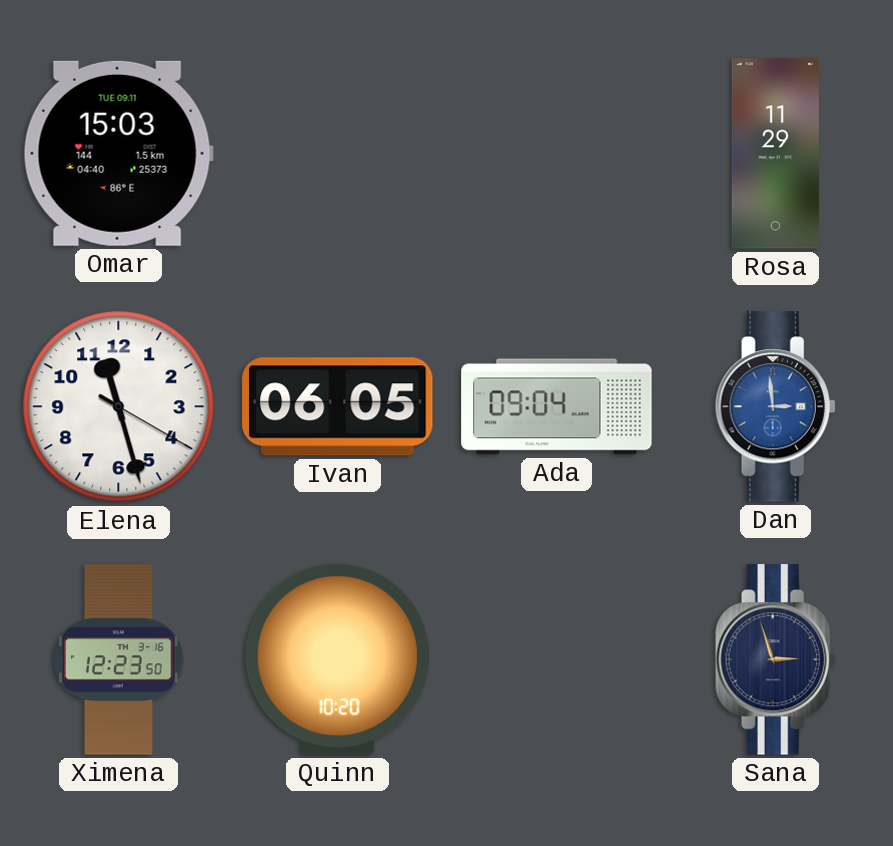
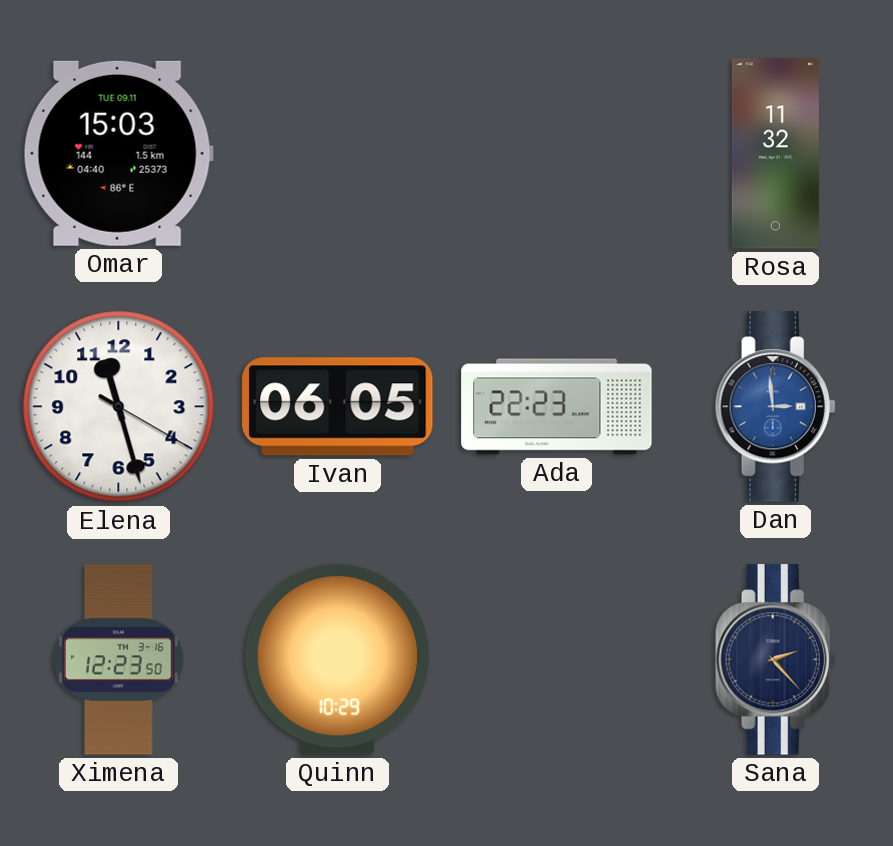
Rosa: 11:29 -> 11:32
Ada: 09:04 -> 22:23
Quinn: 10:20 -> 10:29
Sana: 2:57 -> 2:23
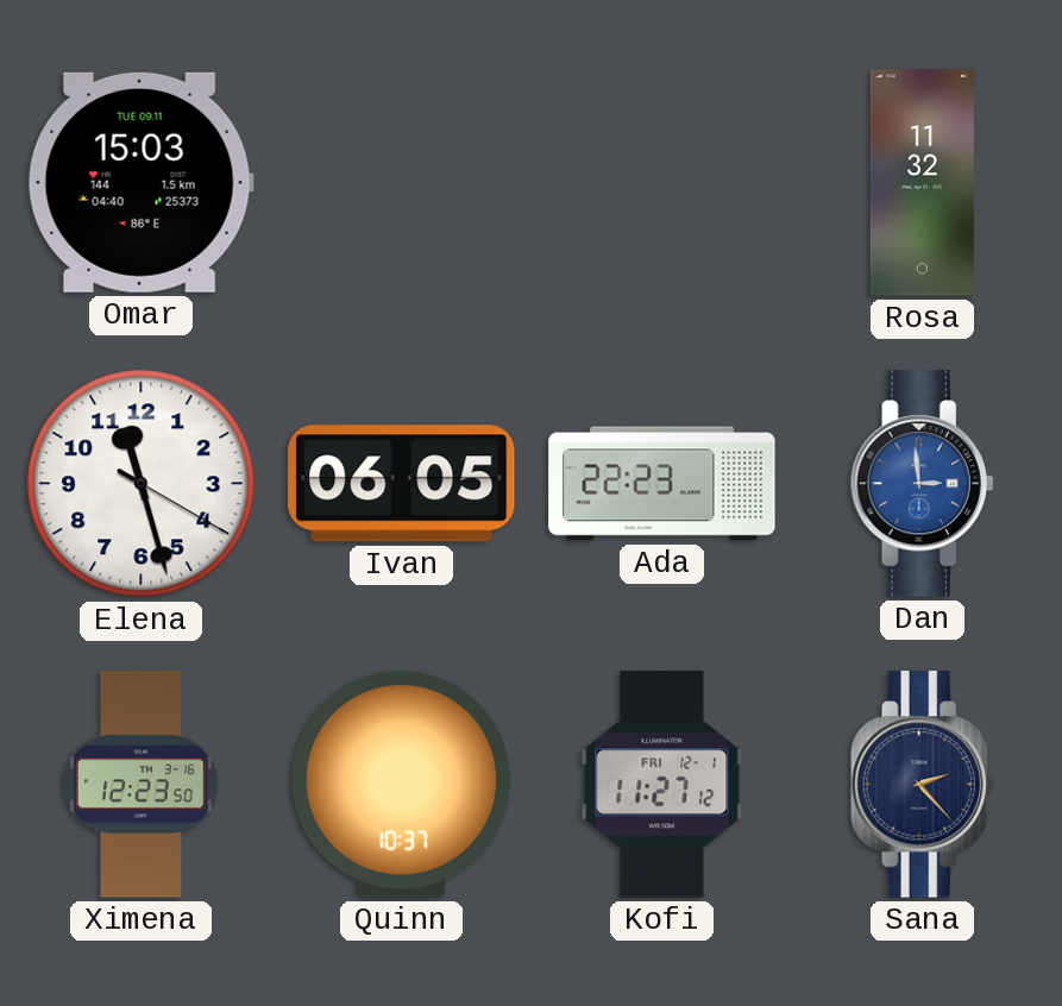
Quinn: 10:29 -> 10:37
Kofi: none -> 11:27
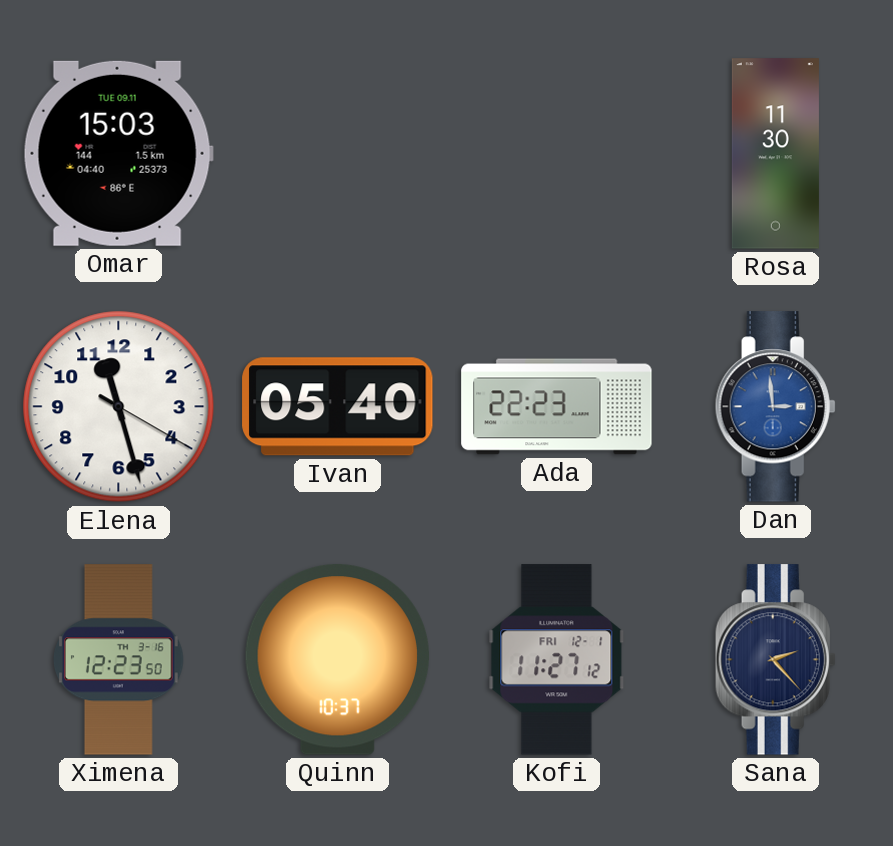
Rosa: 11:32 -> 11:30
Ivan: 06:05 -> 05:40
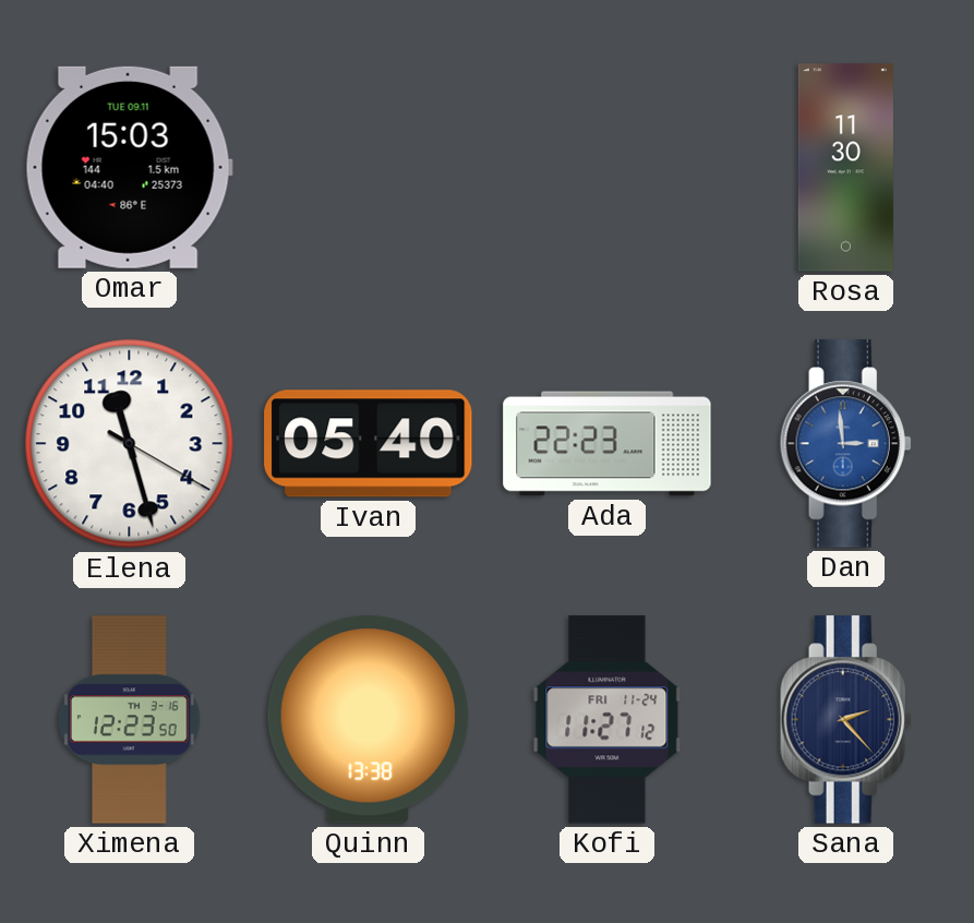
Quinn: 10:37 -> 13:38
Kofi date: FRI 12-1 -> FRI 11-24
